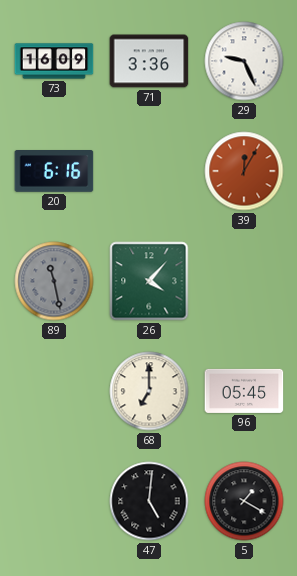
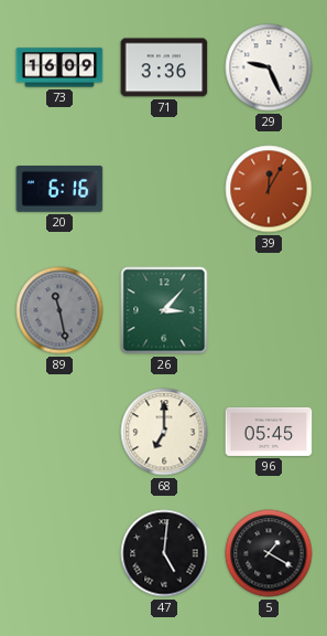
26: 4:07 -> 3:07
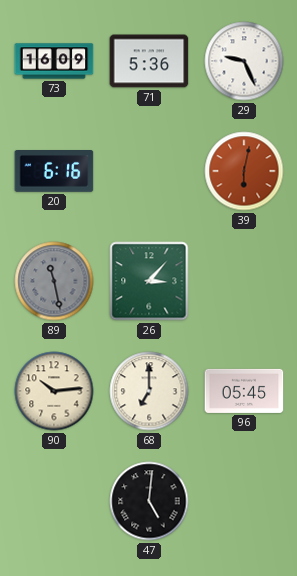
71: 3:36 -> 5:36
39: 12:05 -> 6:02
90: none -> 10:14
5: 1:20 -> none
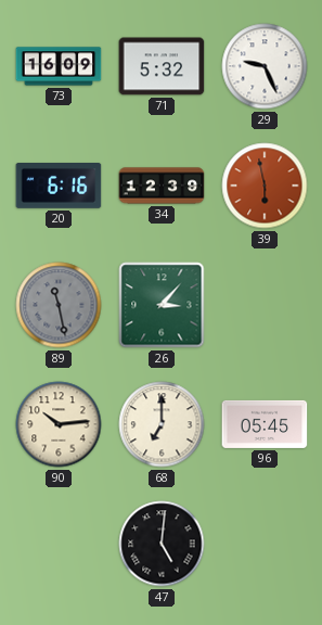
71: 5:36 -> 5:32
34: none -> 12:39
39: 6:02 -> 5:58
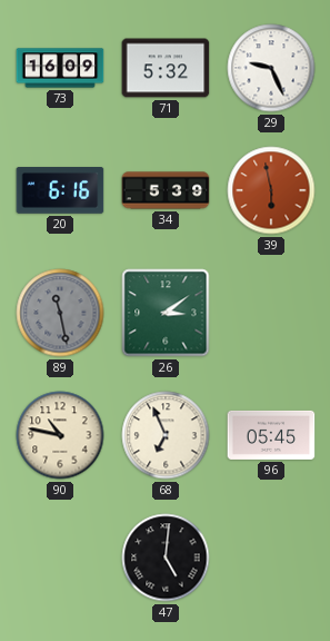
34: 12:39 -> 5:39
26: 3:07 -> 3:09
90: 10:14 -> 10:47
68: 7:00 -> 6:56
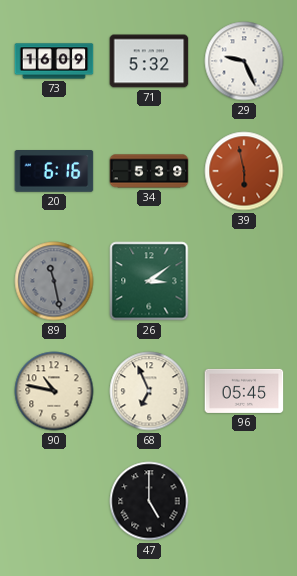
47: 5:01 -> 5:00
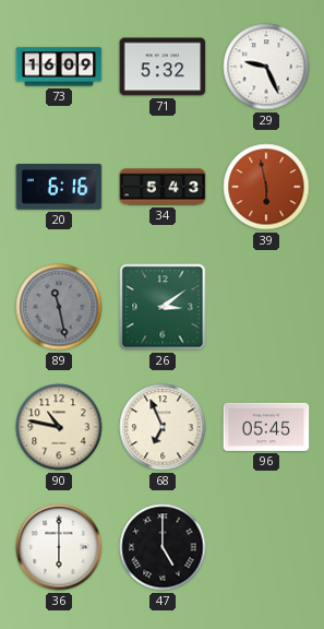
34: 5:39 -> 5:43
36: none -> 6:00
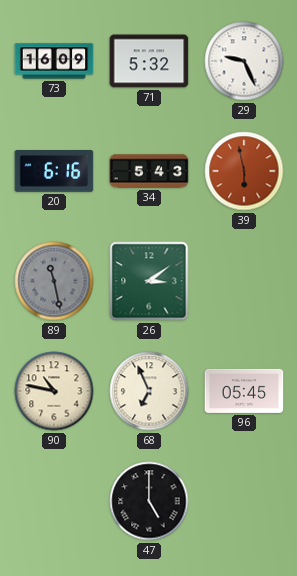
36: 6:00 -> none
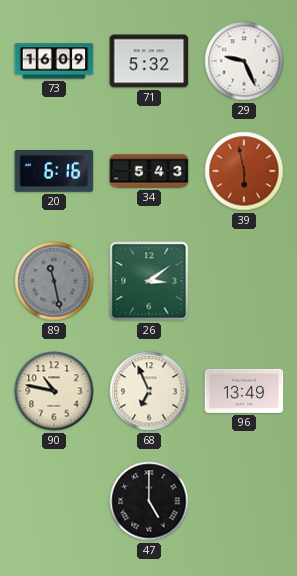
96: 05:45 -> 13:49
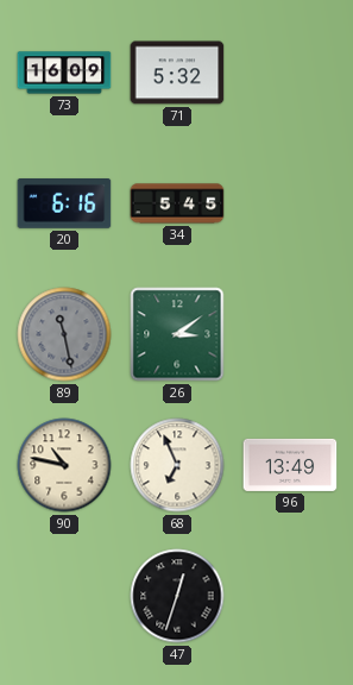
29: 9:26 -> none
34: 5:43 -> 5:45
39: 5:58 -> none
47: 5:00 -> 12:33
